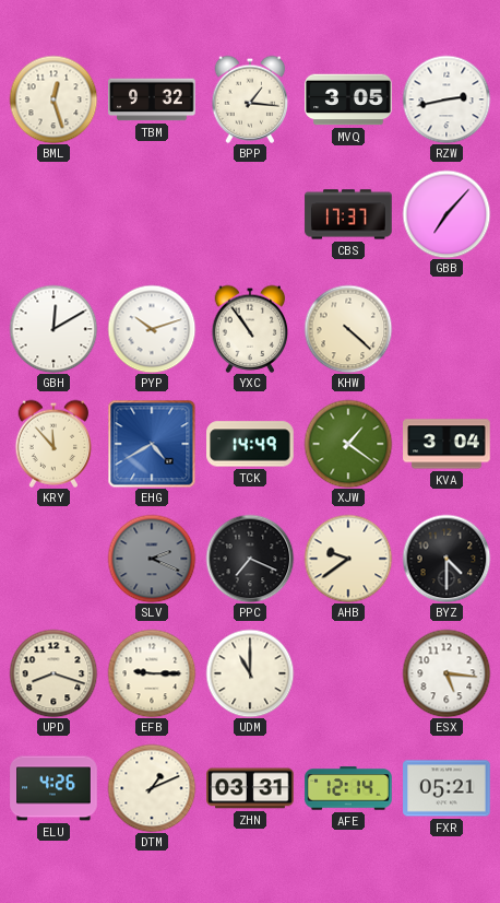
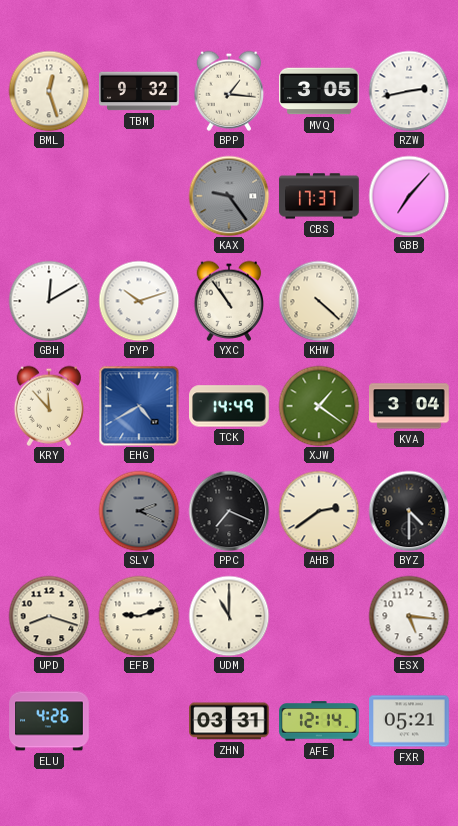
KAX: none -> 9:24
AHB: 9:39 -> 2:39
EFB: 9:15 -> 9:12
DTM: 1:11 -> none
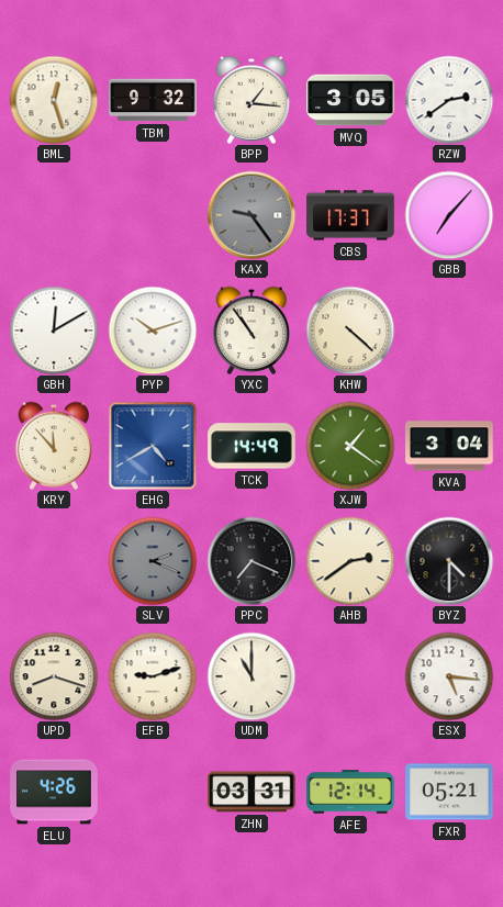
RZW: 2:43 -> 2:39
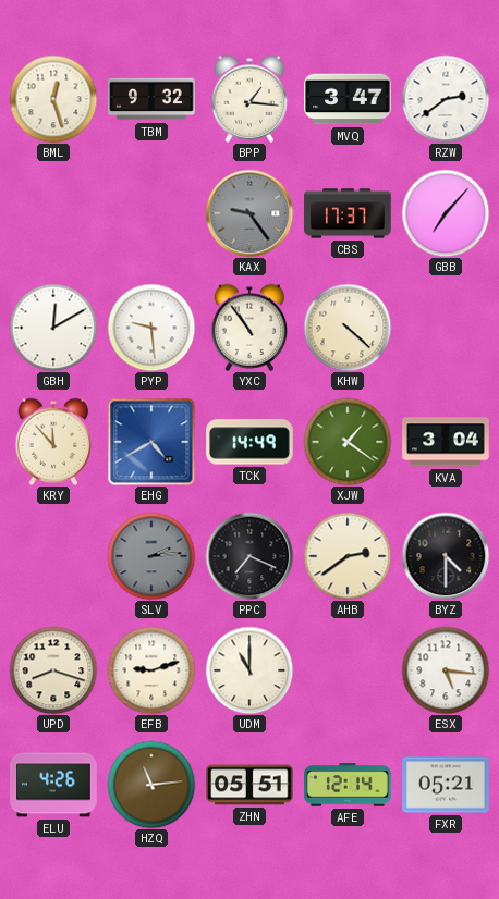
MVQ: 3:05 -> 3:47
PYP: 10:12 -> 9:29
SLV: 2:19 -> 2:14
HZQ: none -> 11:14
ZHN: 03:31 -> 05:51
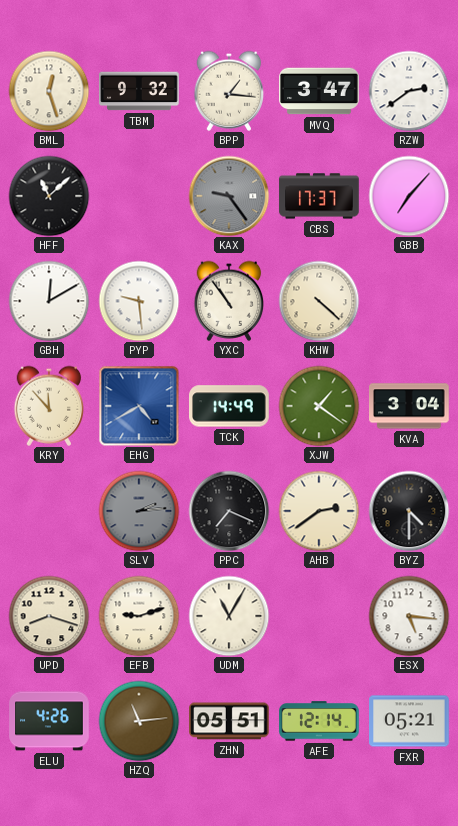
HFF: none -> 11:08
UDM: 11:00 -> 11:05
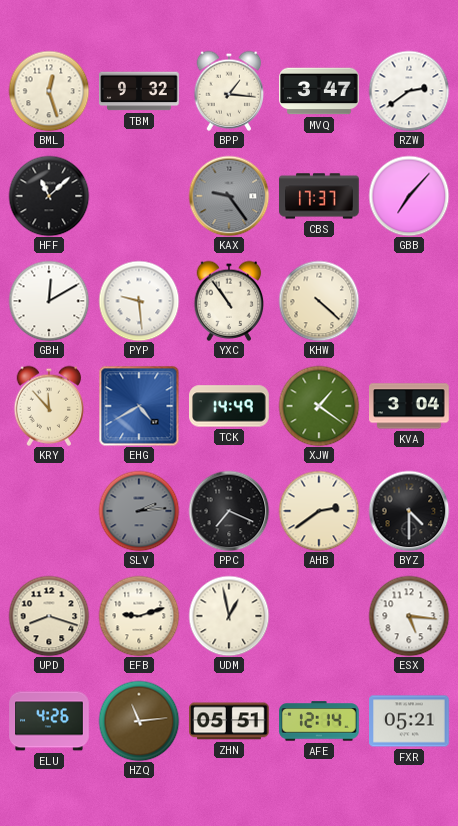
UDM: 11:05 -> 12:58
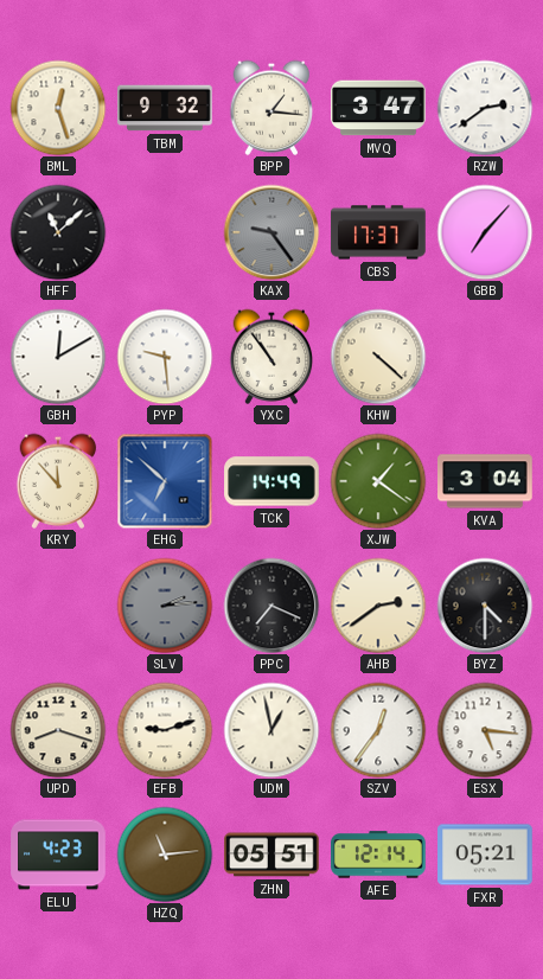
EHG: 4:40 -> 6:52
SZV: none -> 12:36
ELU: 4:26 -> 4:23
